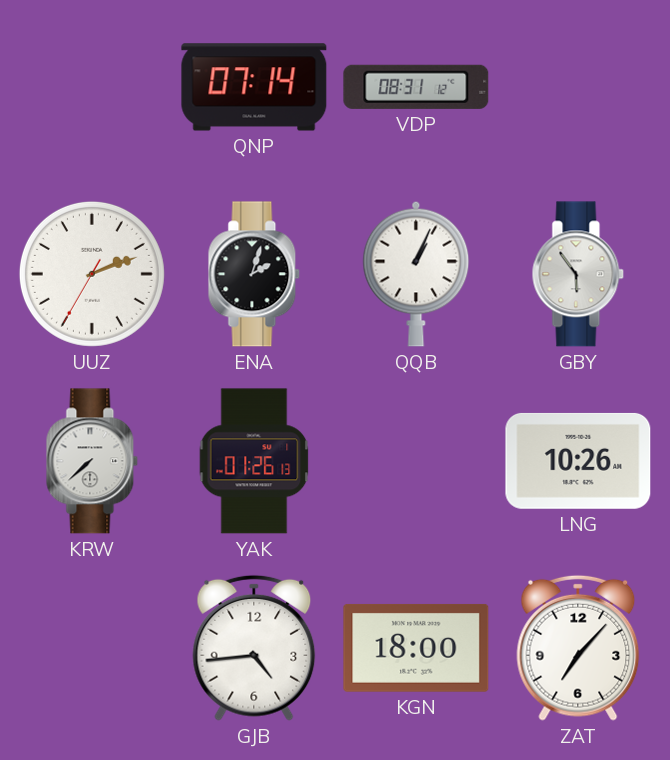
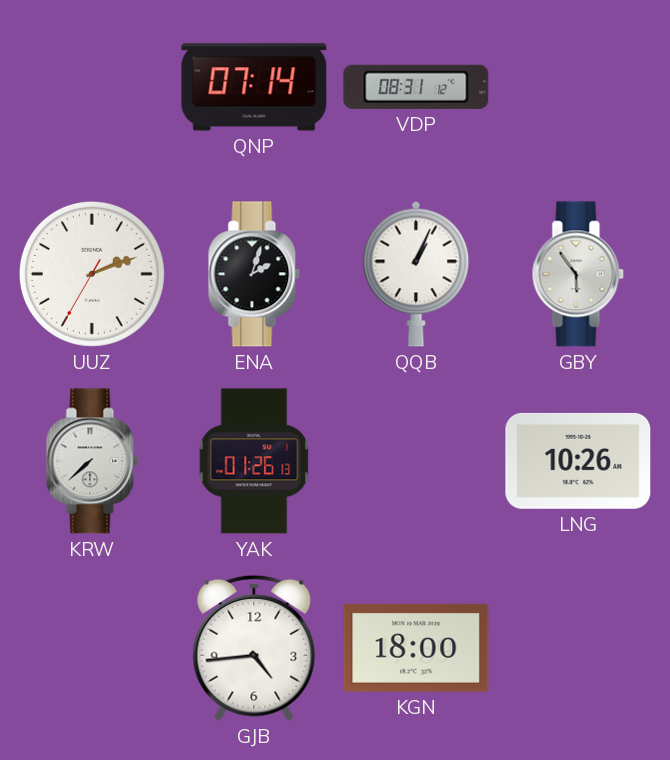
ZAT: 7:07 -> none
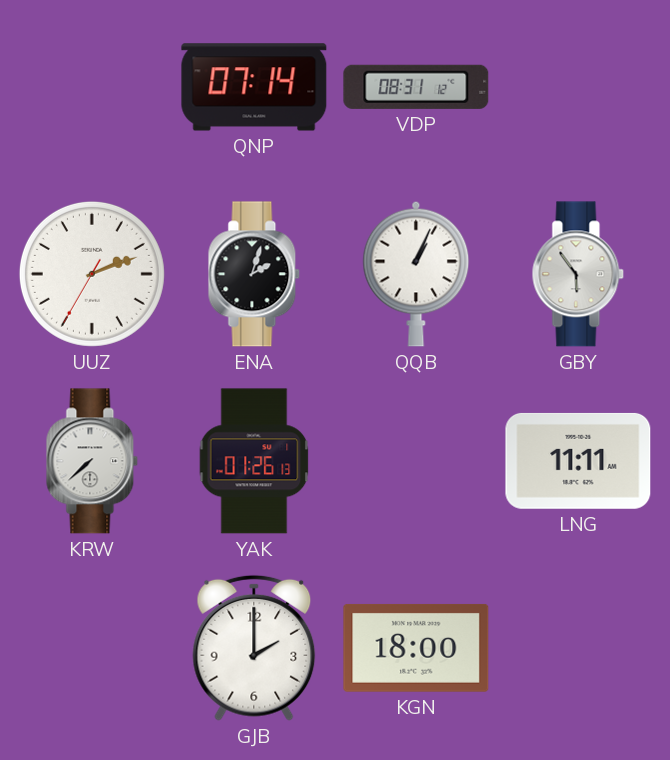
LNG: 10:26 -> 11:11
GJB: 4:44 -> 2:00
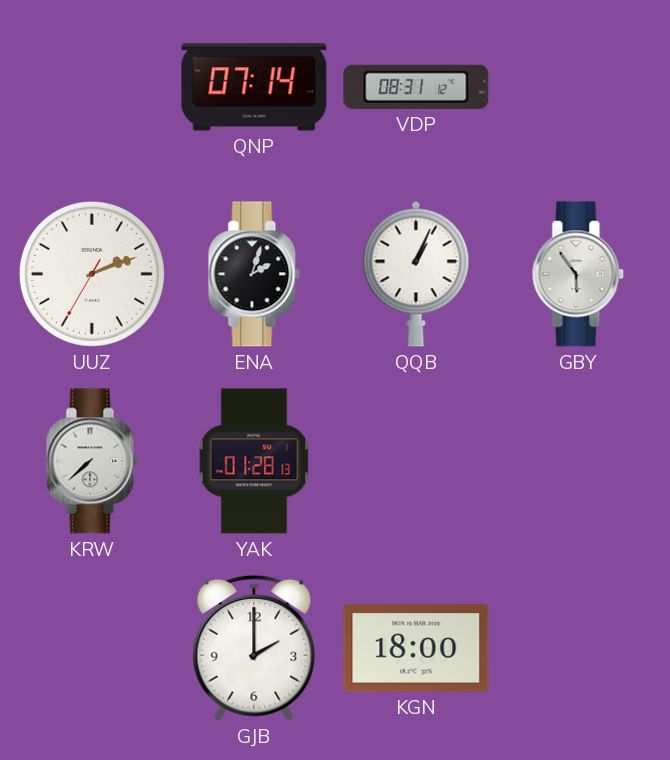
YAK: 01:26 -> 01:28
LNG: 11:11 -> none
